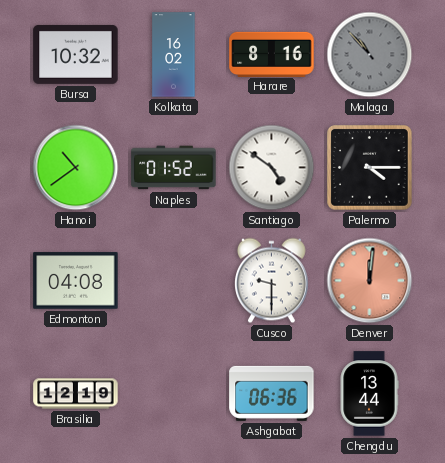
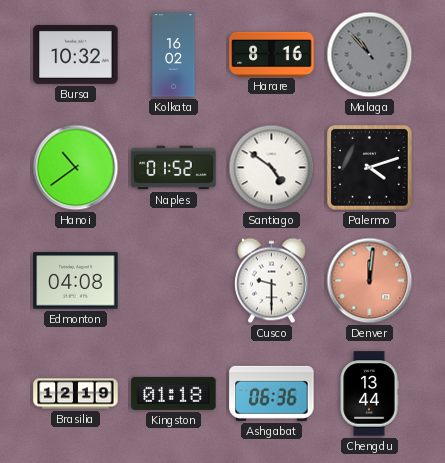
Palermo: 4:15 -> 4:12
Kingston: none -> 01:18
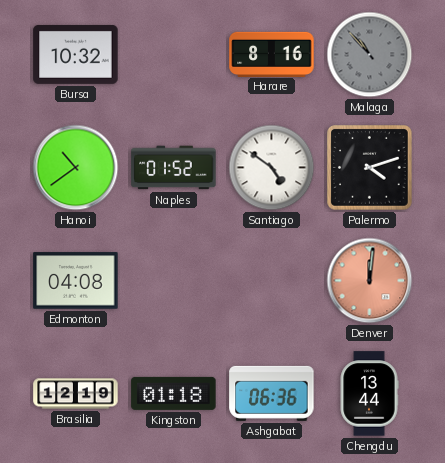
Kolkata: 16:02 -> none
Cusco: 9:30 -> none
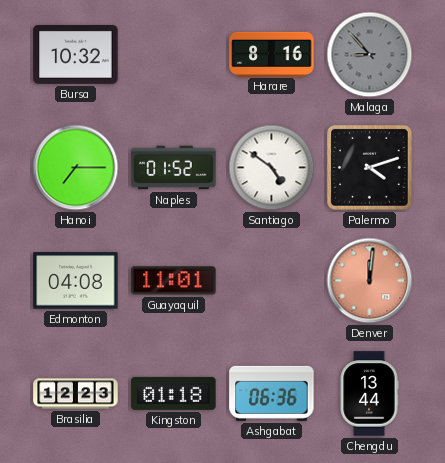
Malaga: 10:53 -> 8:53
Hanoi: 10:39 -> 7:15
Guayaquil: none -> 11:01
Brasilia: 12:19 -> 12:23
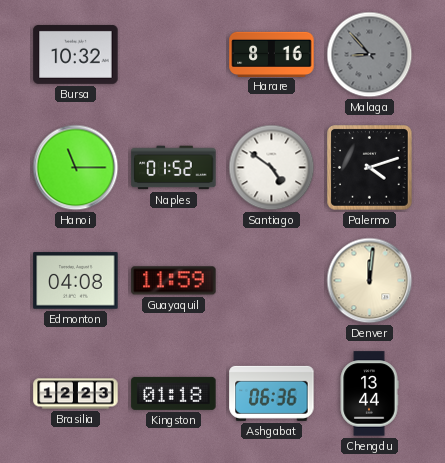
Hanoi: 7:15 -> 11:15
Guayaquil: 11:01 -> 11:59
Denver dial: salmon -> cream
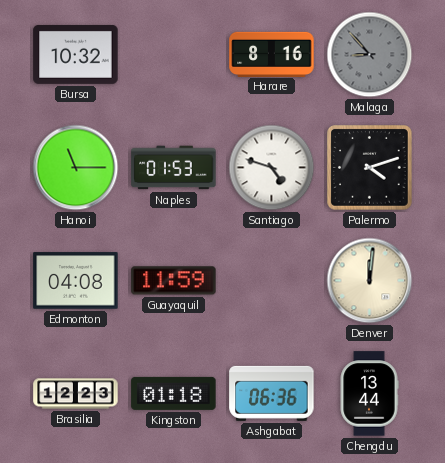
Naples: 01:52 -> 01:53
Santiago: 4:51 -> 4:48
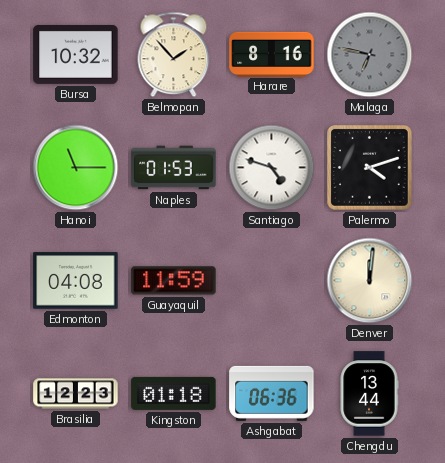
Belmopan: none -> 1:53
Malaga: 8:53 -> 6:47
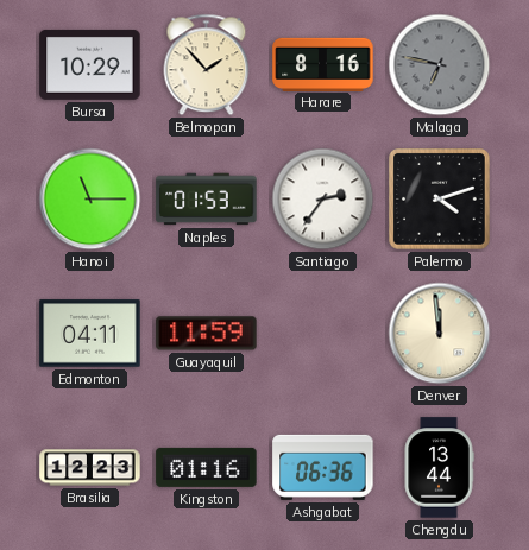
Bursa: 10:32 -> 10:29
Santiago: 4:48 -> 2:36
Edmonton: 04:08 -> 04:11
Denver: 12:01 -> 11:59
Kingston: 01:18 -> 01:16
